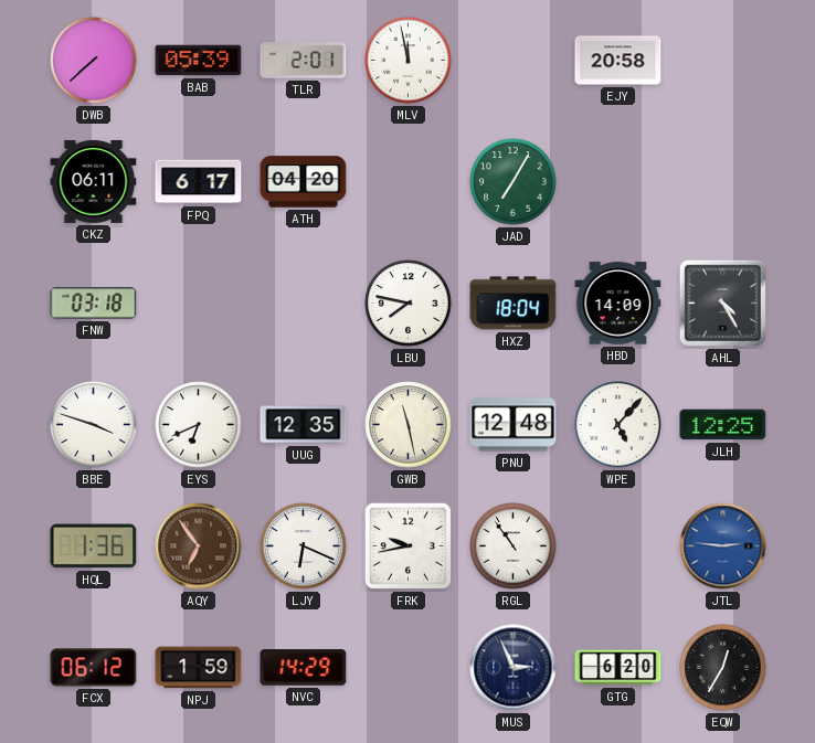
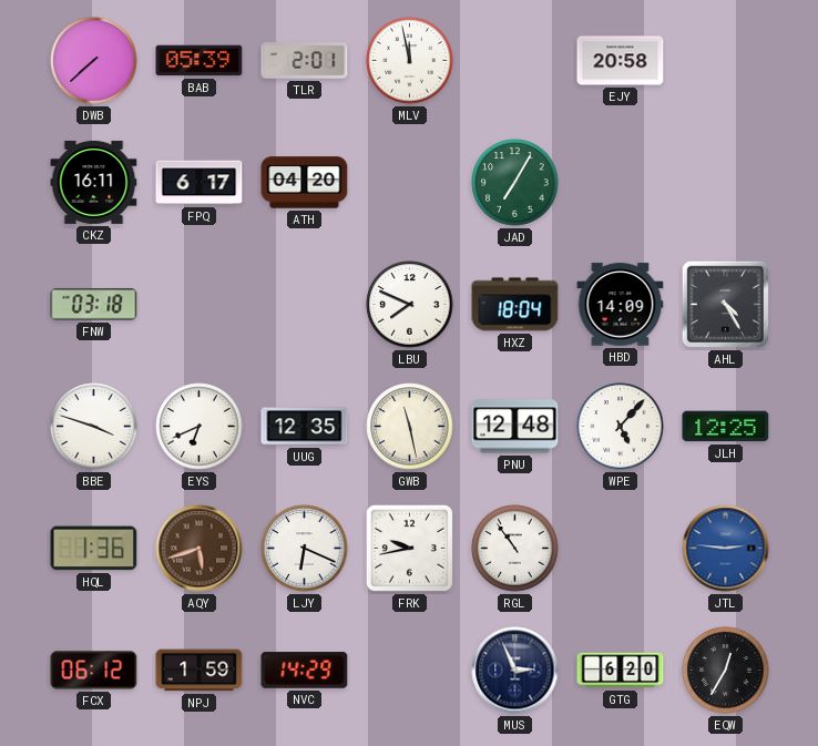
CKZ: 06:11 -> 16:11
LBU: 7:47 -> 7:49
AQY: 6:54 -> 5:42
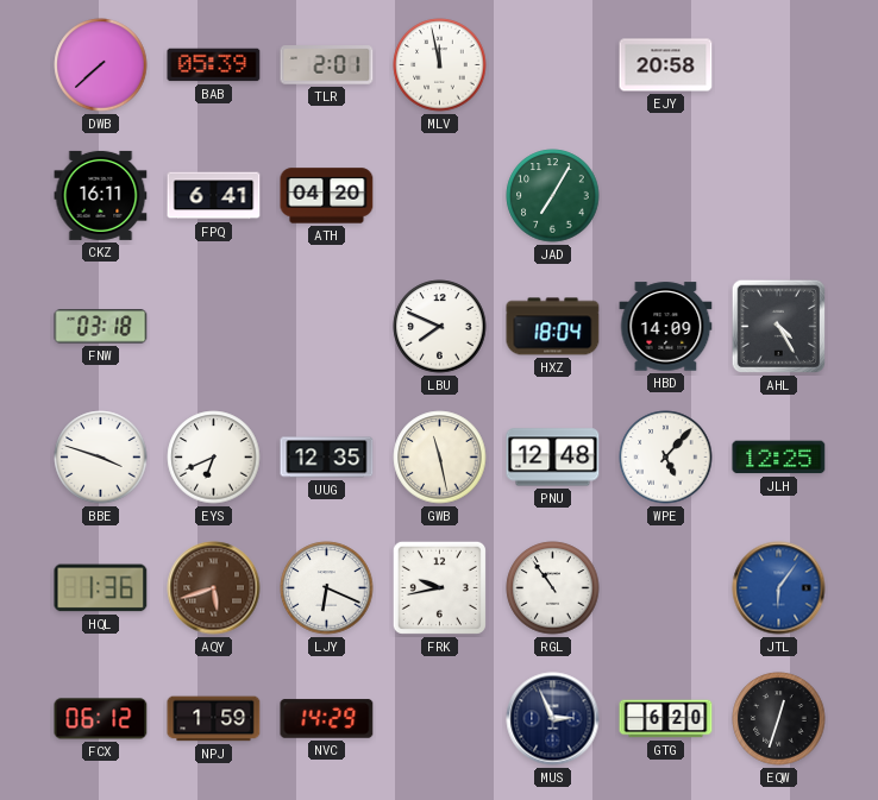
FPQ: 6:17 -> 6:41
JTL: 2:46 -> 6:06
EQW: 12:35 -> 12:33
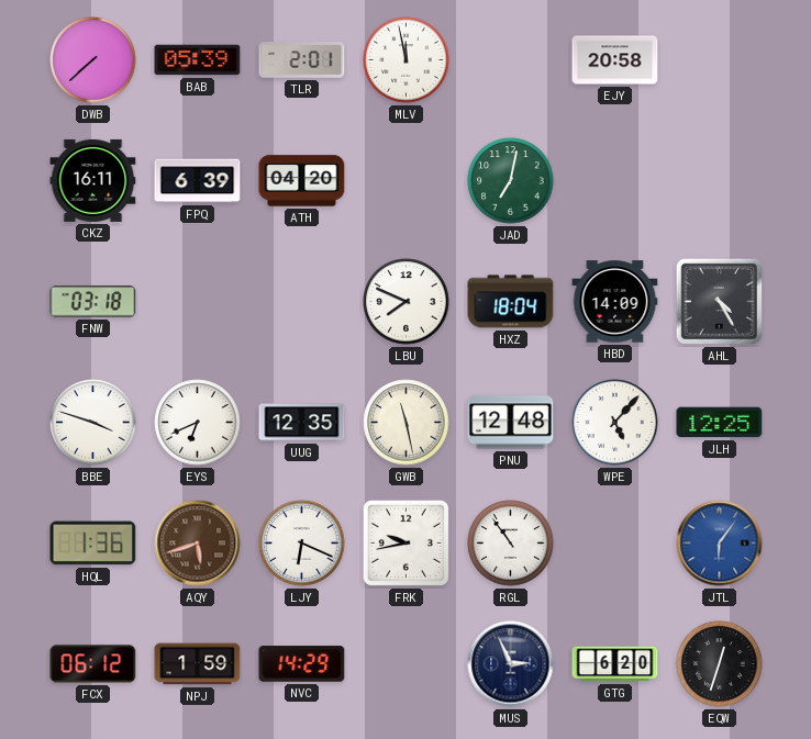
FPQ: 6:41 -> 6:39
JAD: 7:05 -> 7:02
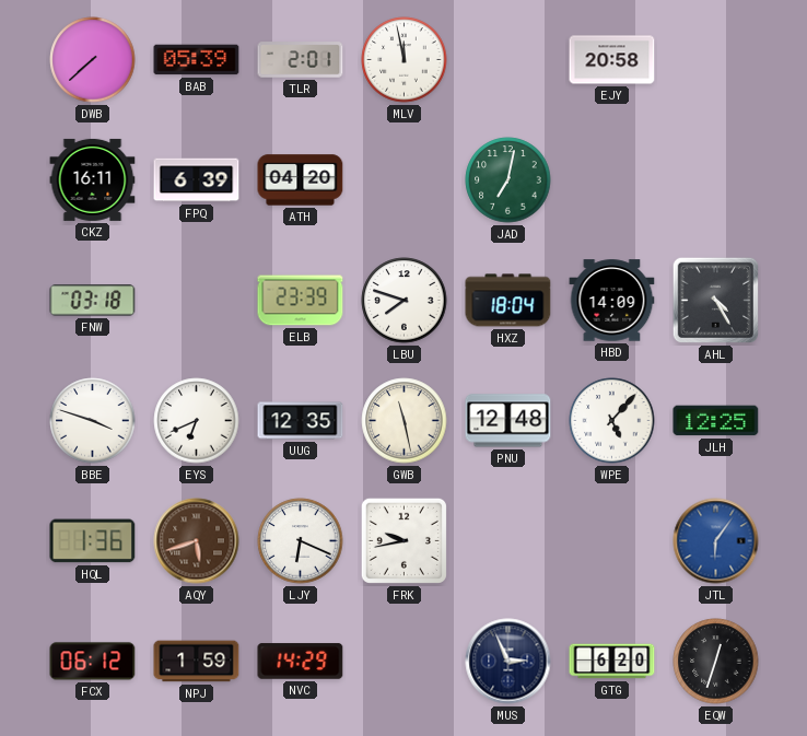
ELB: none -> 23:39
LBU: 7:49 -> 7:48
RGL: 10:54 -> none
